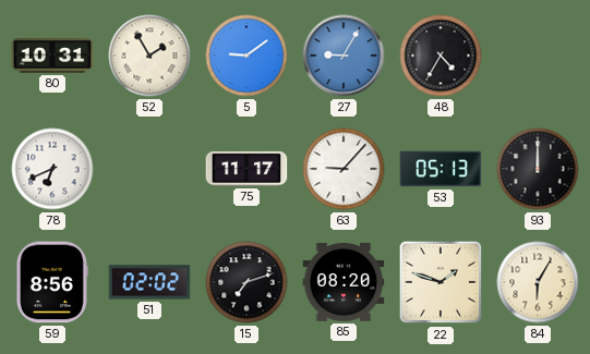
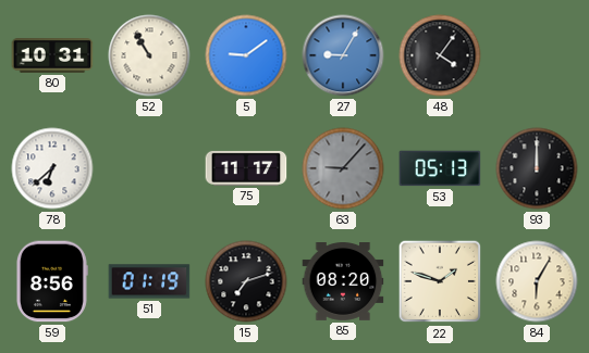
52: 1:55 -> 10:55
48: 4:35 -> 4:06
78: 6:41 -> 6:38
63 dial: white -> grey
51: 02:02 -> 01:19
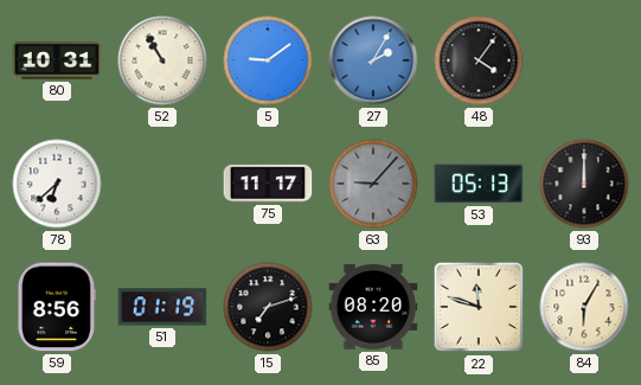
27: 9:05 -> 2:05
22: 1:48 -> 11:48
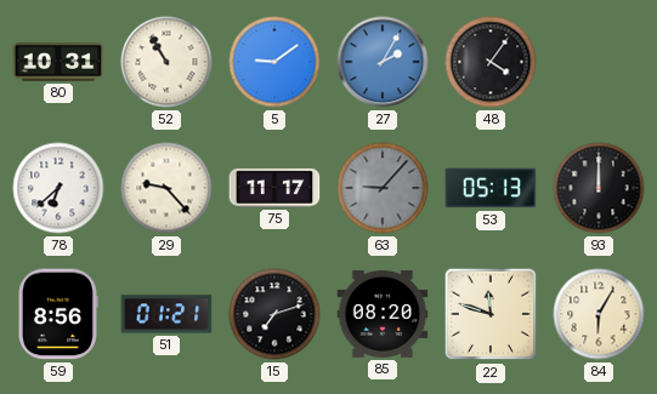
29: none -> 9:23
51: 01:19 -> 01:21
